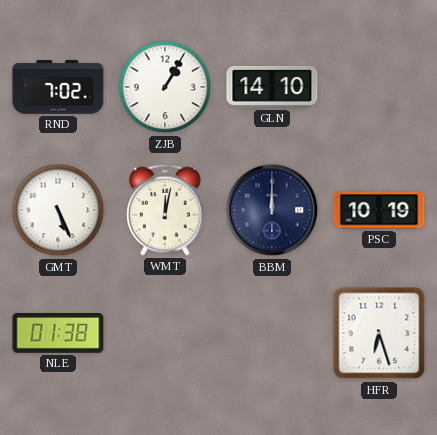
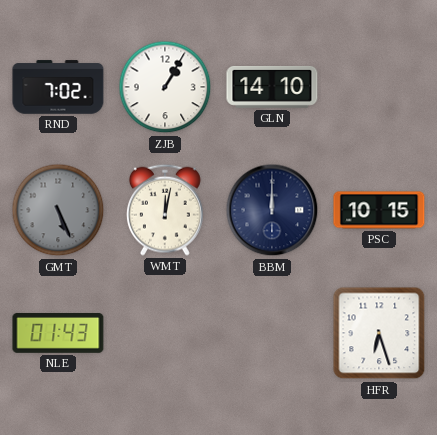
GMT dial: white -> grey
PSC: 10:19 -> 10:15
NLE: 01:38 -> 01:43
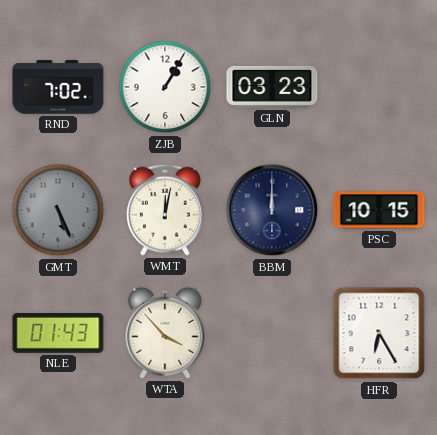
GLN: 14:10 -> 03:23
WTA: none -> 3:53
HFR: 6:27 -> 6:25
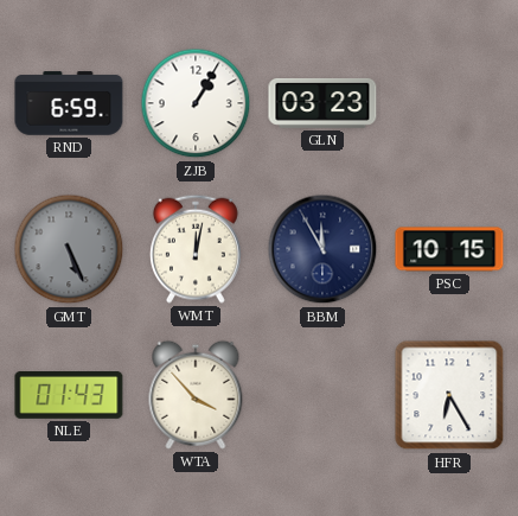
RND: 7:02 -> 6:59
BBM: 12:00 -> 11:55
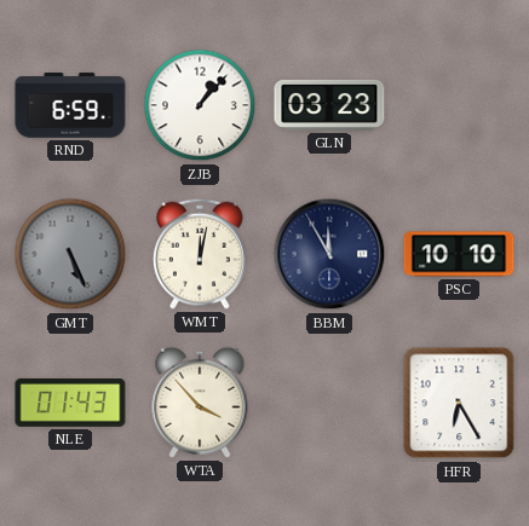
ZJB: 1:05 -> 1:07
PSC: 10:15 -> 10:10
